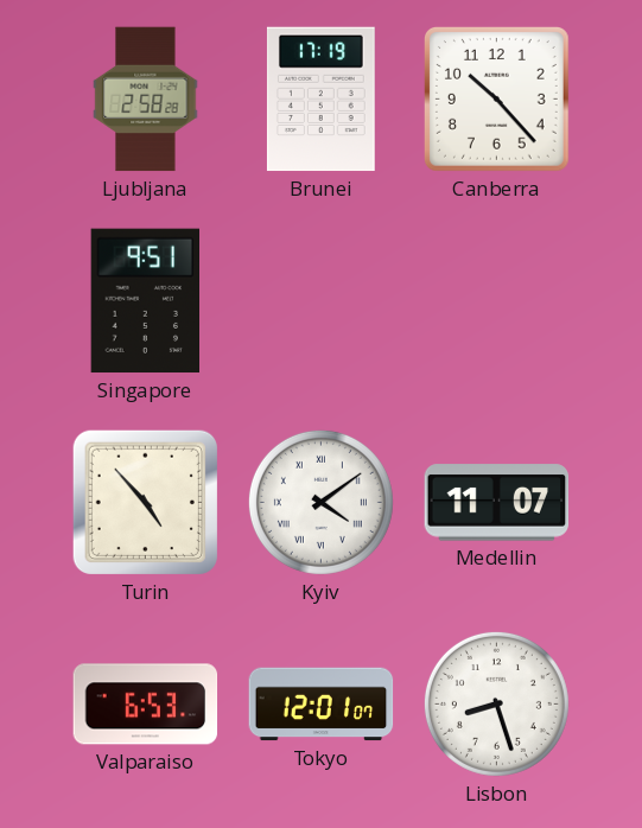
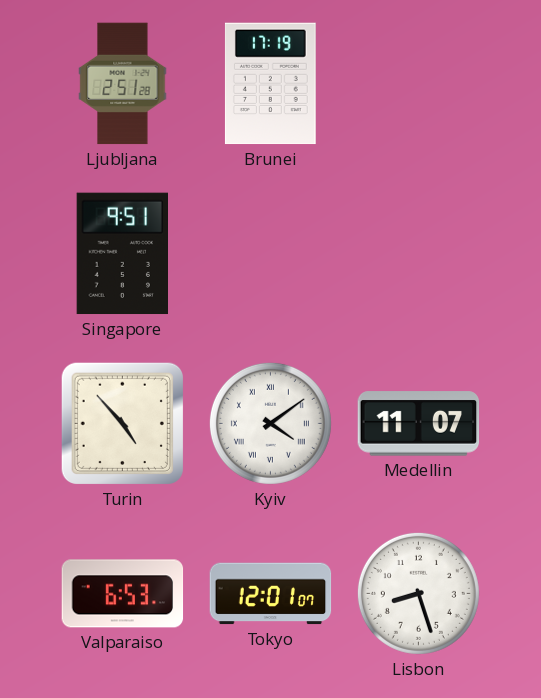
Ljubljana: 2:58 -> 2:51
Canberra: 10:23 -> none
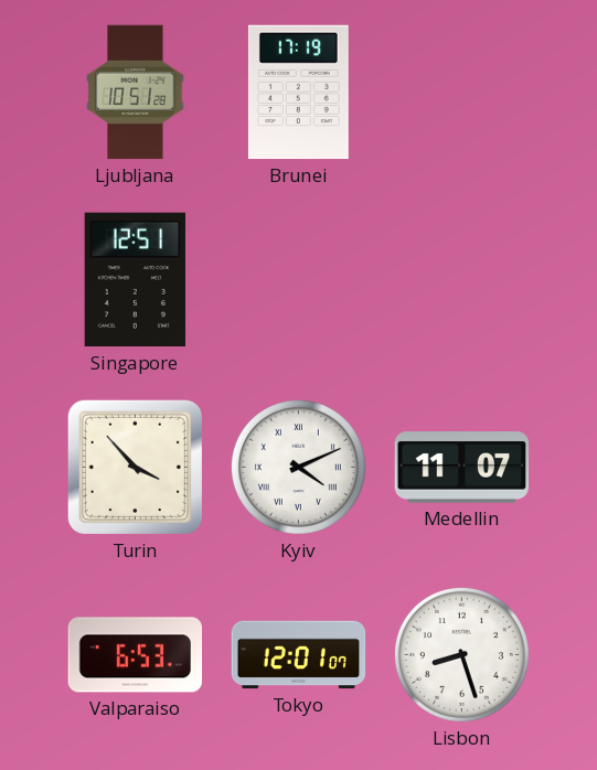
Ljubljana: 2:51 -> 10:51
Singapore: 9:51 -> 12:51
Turin: 4:53 -> 3:53
Kyiv: 4:09 -> 4:11
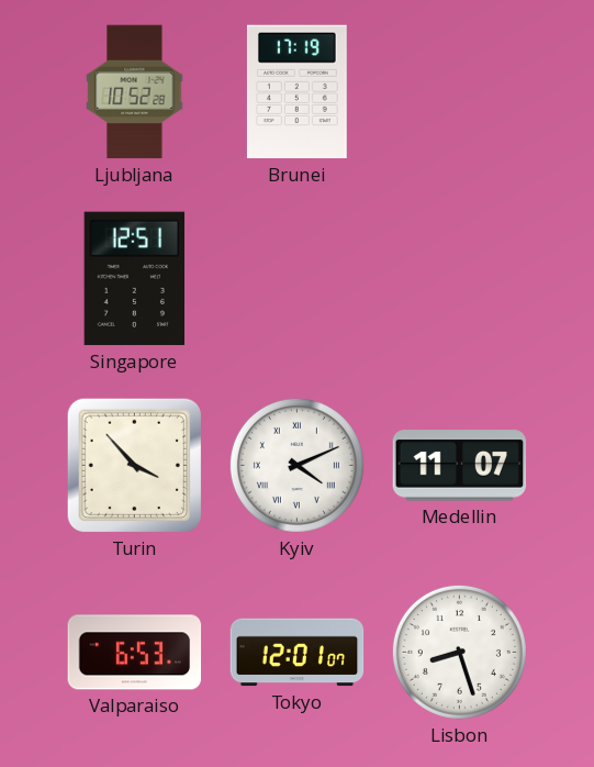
Ljubljana: 10:51 -> 10:52
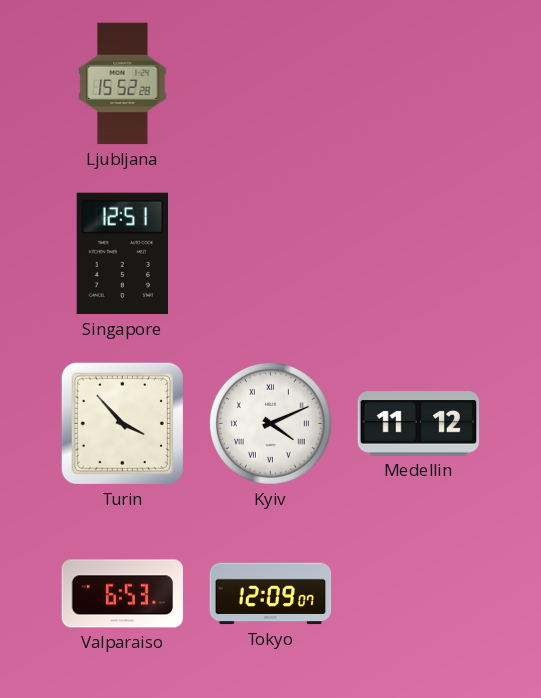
Ljubljana: 10:52 -> 15:52
Brunei: 17:19 -> none
Medellin: 11:07 -> 11:12
Tokyo: 12:01 -> 12:09
Lisbon: 8:27 -> none
